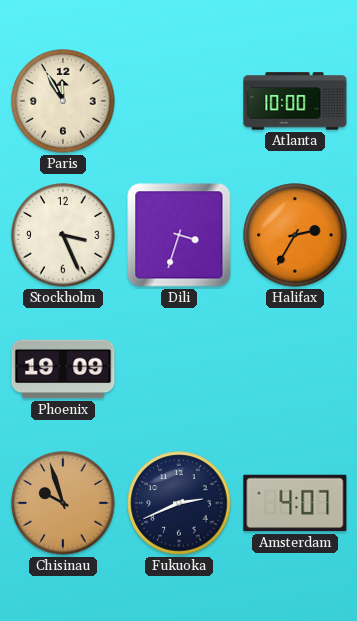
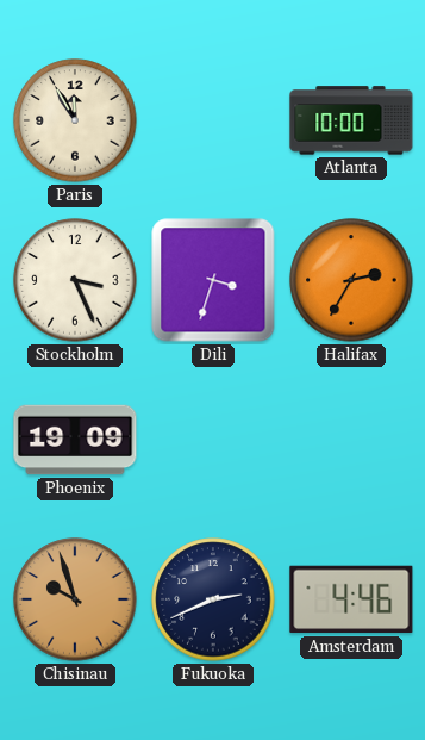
Amsterdam: 4:07 -> 4:46
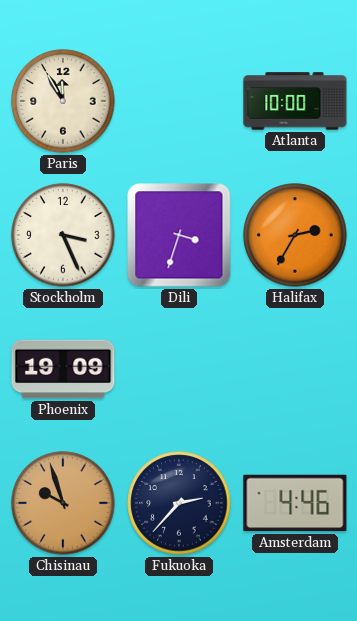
Fukuoka: 2:41 -> 2:37
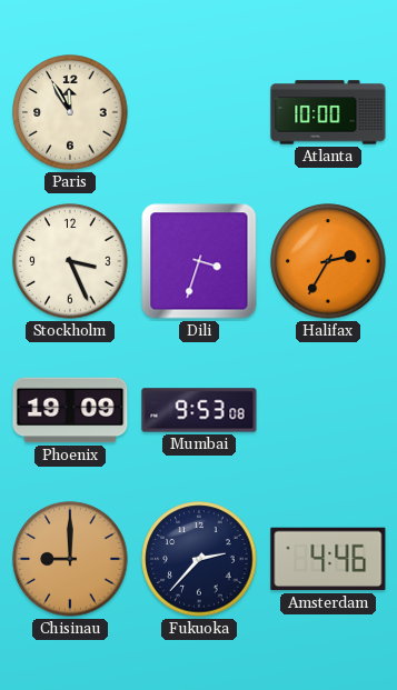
Mumbai: none -> 9:53
Chisinau: 9:57 -> 9:00
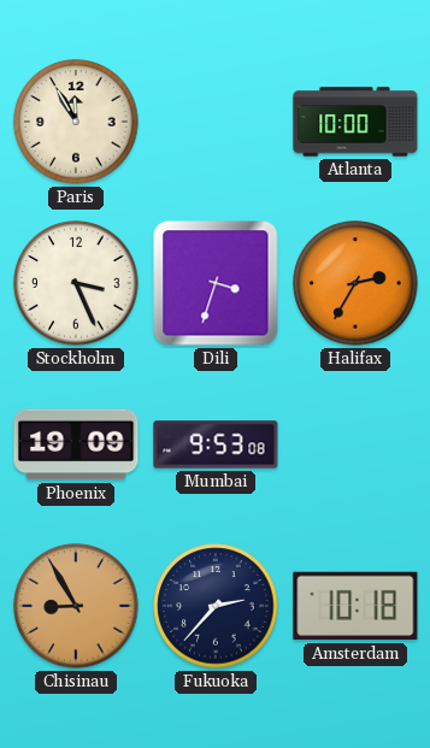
Chisinau: 9:00 -> 8:55
Amsterdam: 4:46 -> 10:18
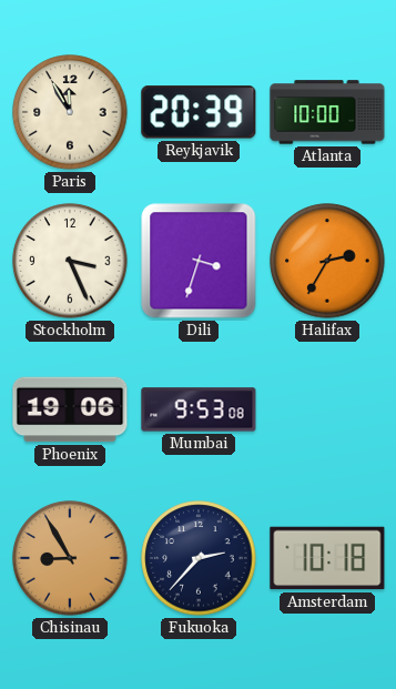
Reykjavik: none -> 20:39
Phoenix: 19:09 -> 19:06
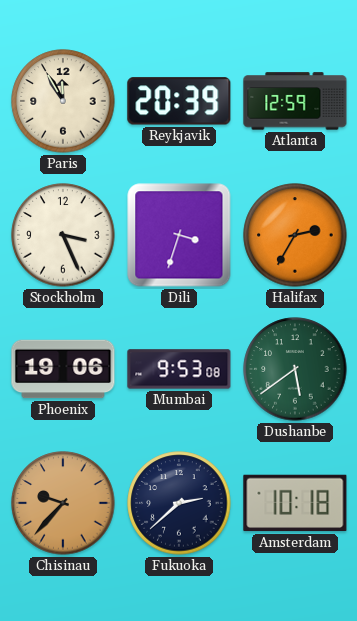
Atlanta: 10:00 -> 12:59
Dushanbe: none -> 5:39
Chisinau: 8:55 -> 9:37
Fukuoka: 2:37 -> 2:38
